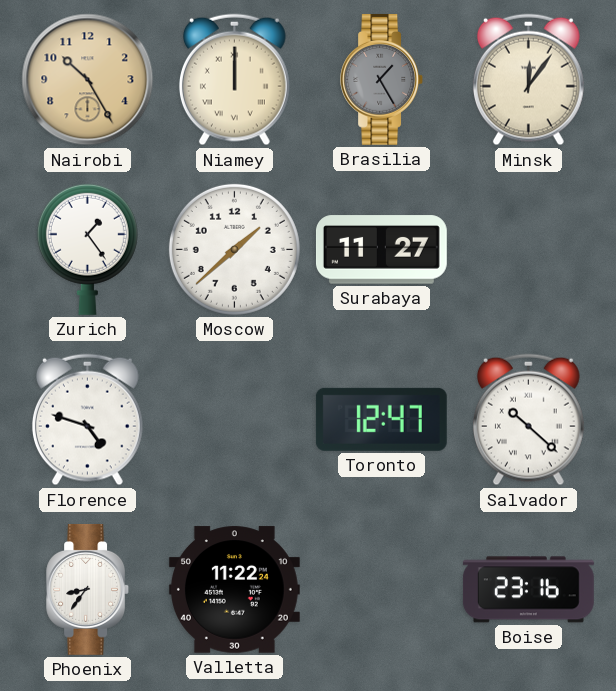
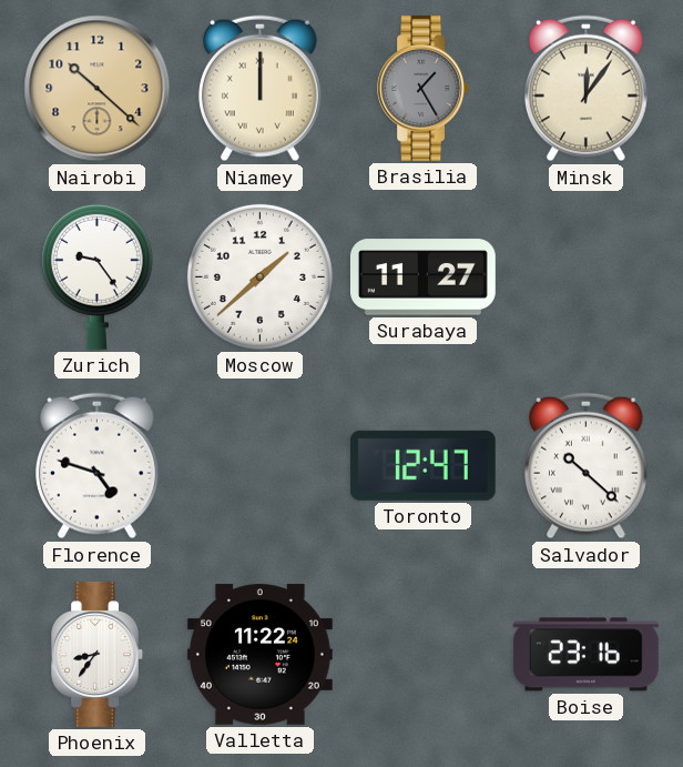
Nairobi: 10:25 -> 10:22
Zurich: 1:24 -> 9:24
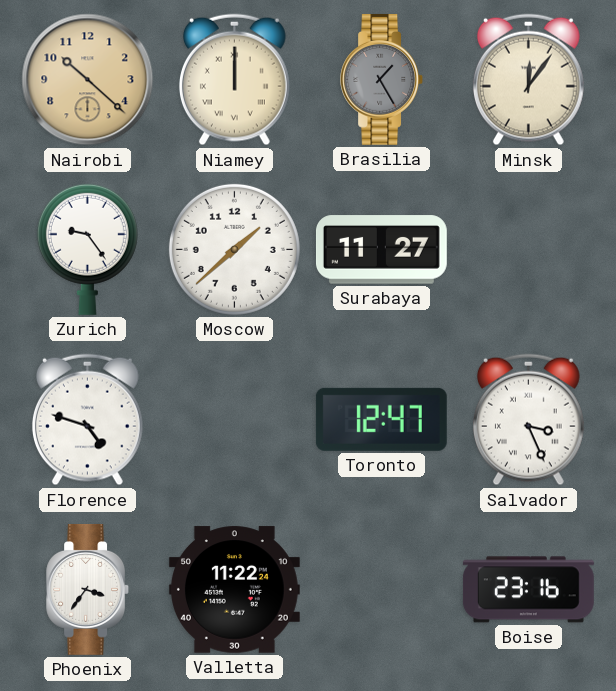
Salvador: 10:22 -> 3:26
Phoenix: 8:36 -> 3:36
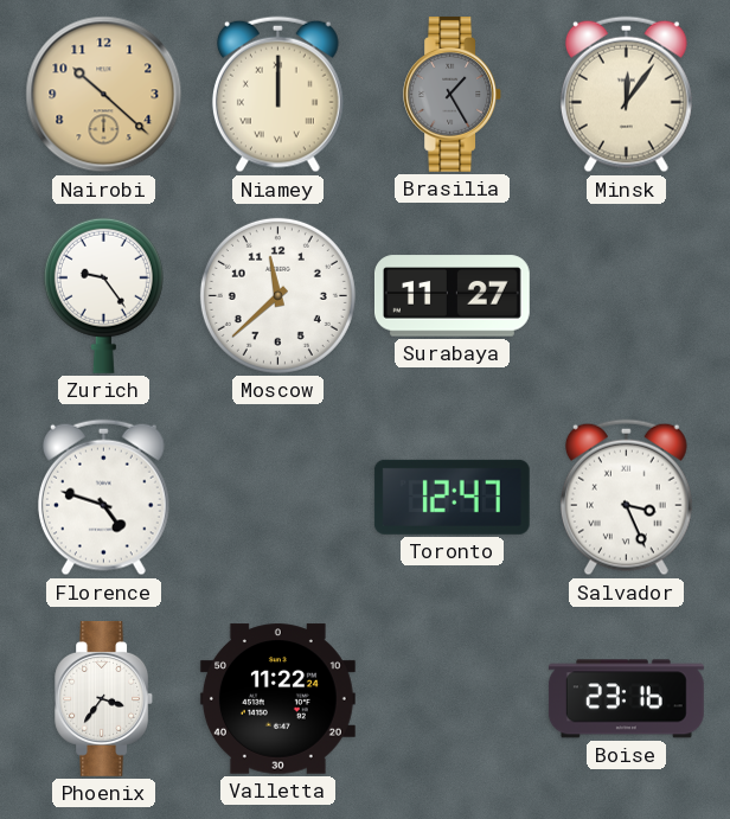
Moscow: 1:38 -> 11:38
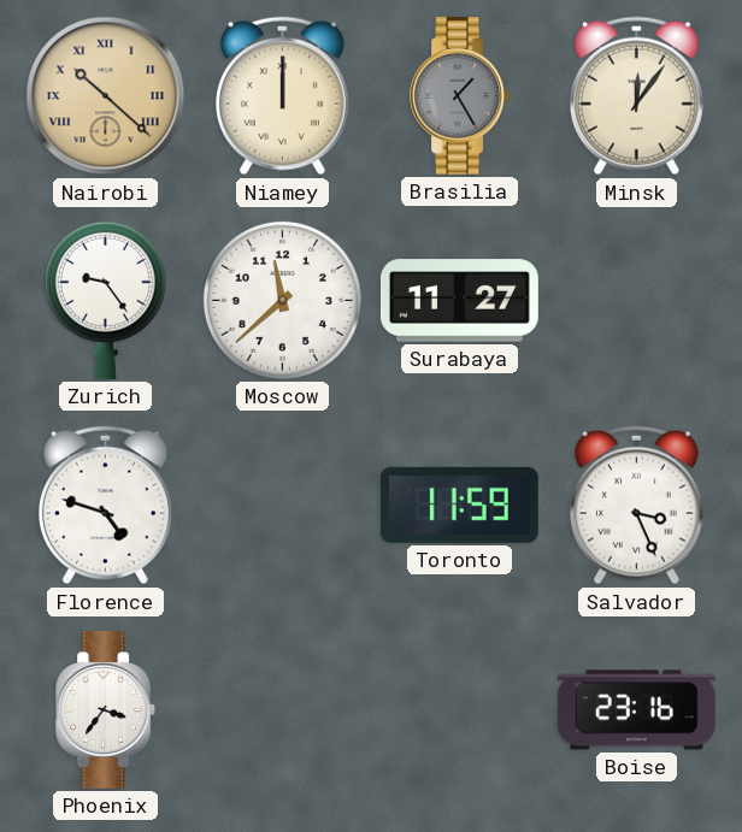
Nairobi numerals: Arabic -> Roman
Toronto: 12:47 -> 11:59
Valletta: 11:22 -> none
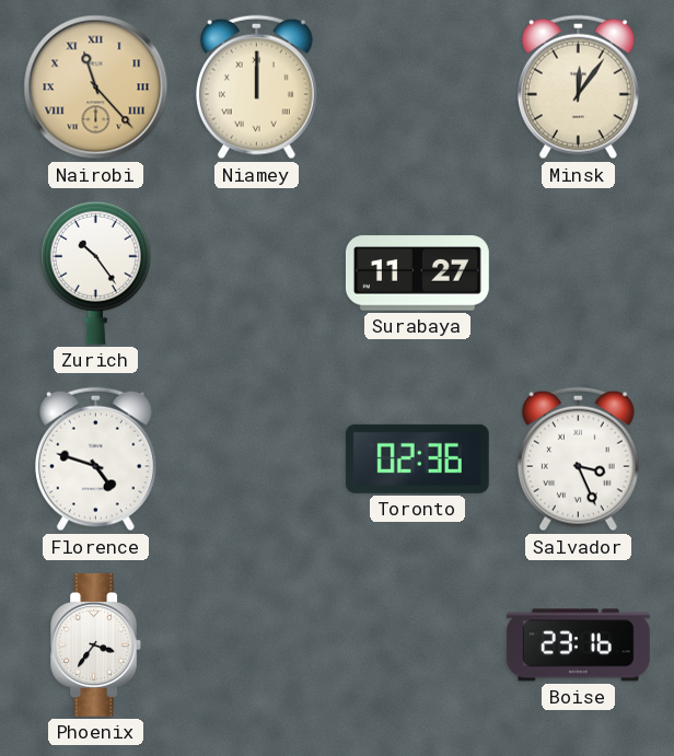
Nairobi: 10:22 -> 11:23
Brasilia: 1:25 -> none
Zurich: 9:24 -> 10:24
Moscow: 11:38 -> none
Toronto: 11:59 -> 02:36
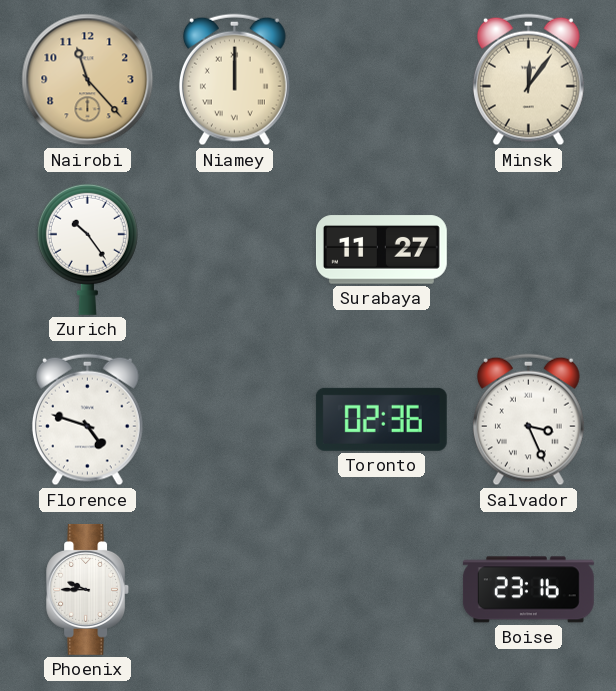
Nairobi numerals: Roman -> Arabic
Phoenix: 3:36 -> 9:45
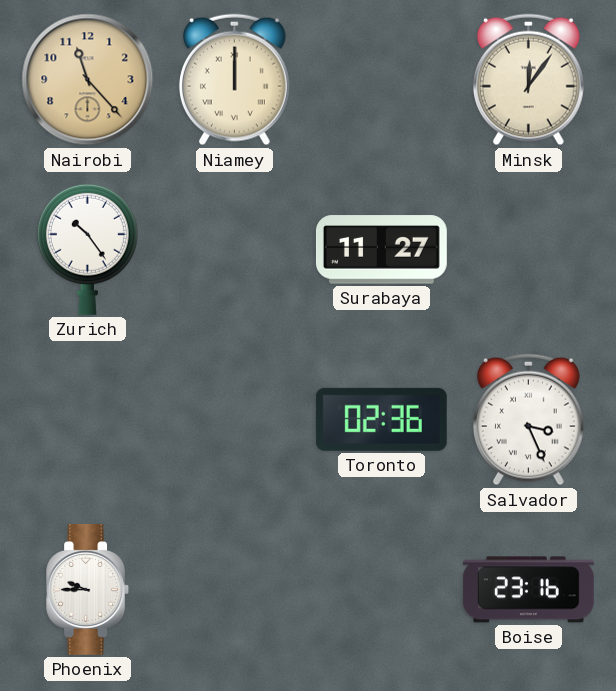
Florence: 4:48 -> none
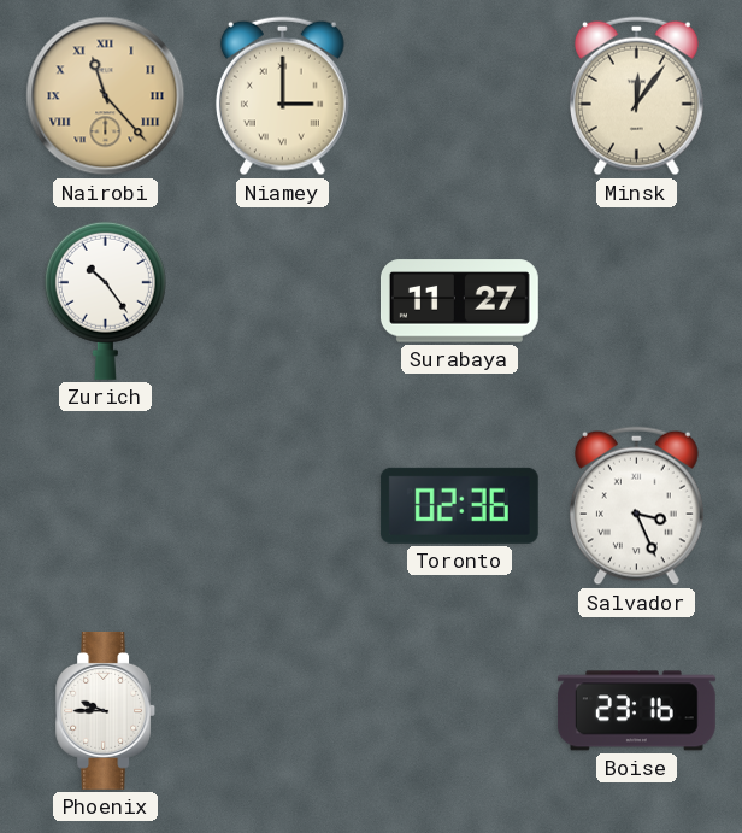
Nairobi numerals: Arabic -> Roman
Niamey: 12:00 -> 3:00
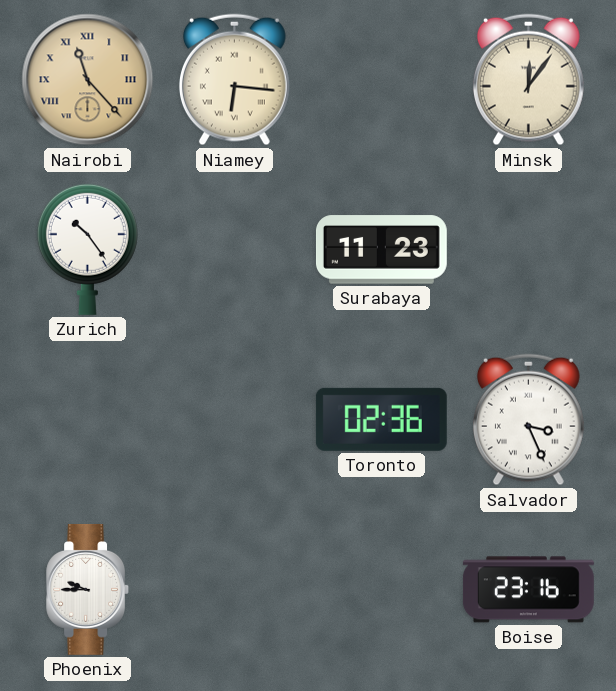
Niamey: 3:00 -> 6:16
Surabaya: 11:27 -> 11:23
